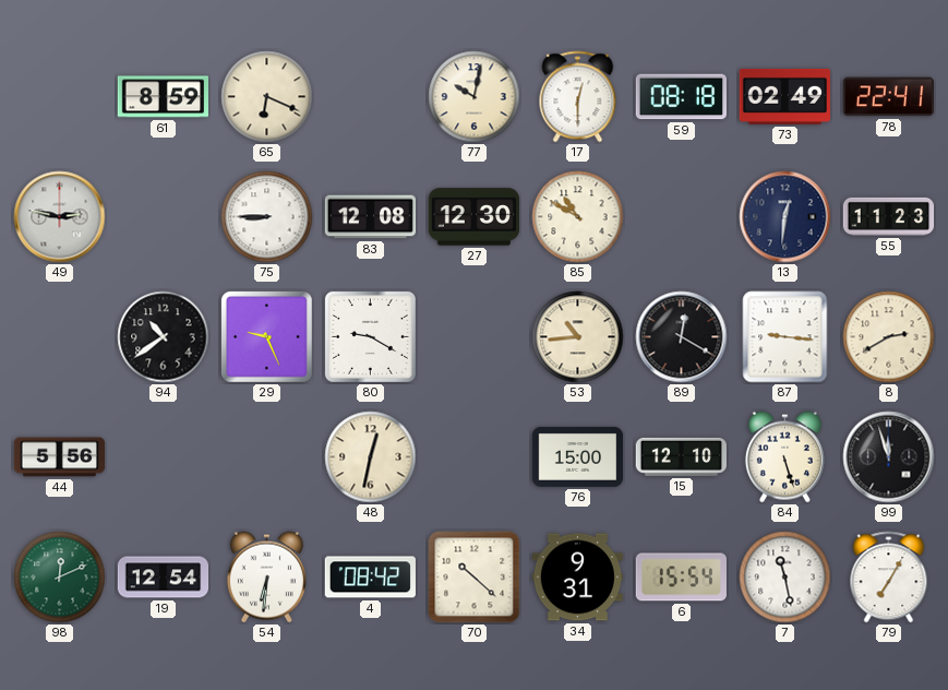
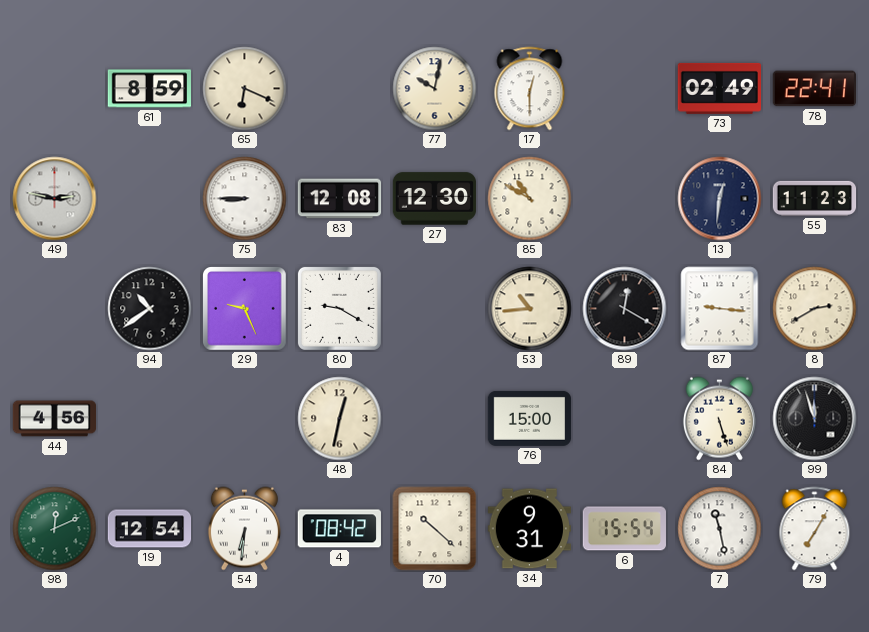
59: 08:18 -> none
44: 5:56 -> 4:56
15: 12:10 -> none
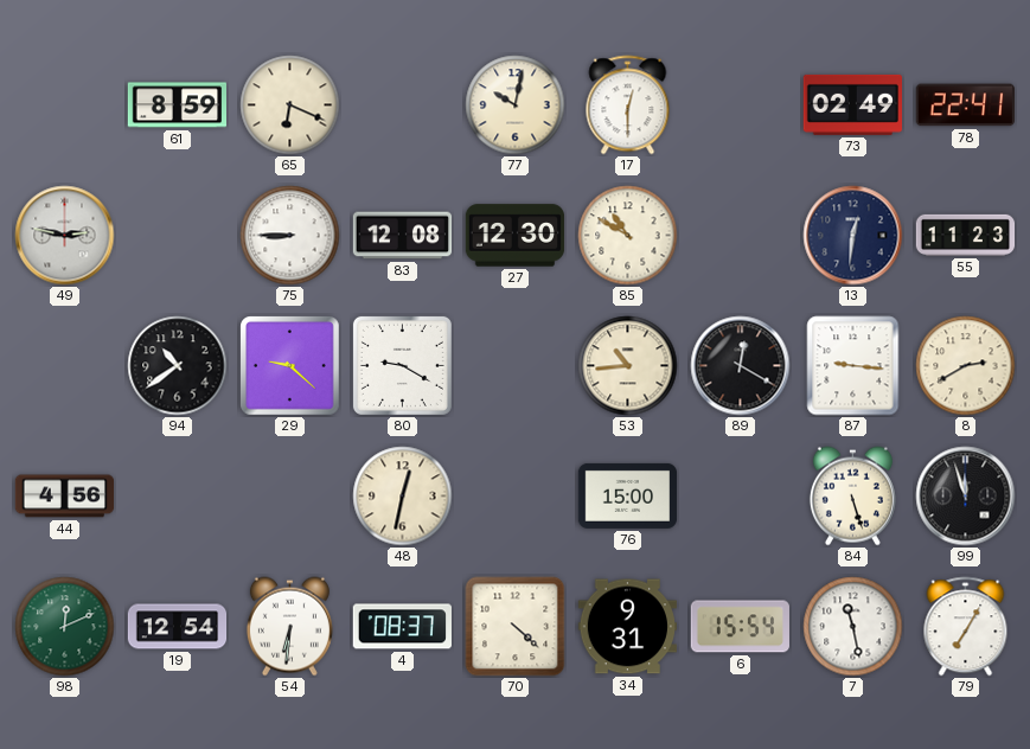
29: 9:26 -> 9:22
4: 08:42 -> 08:37
70: 10:22 -> 4:22
